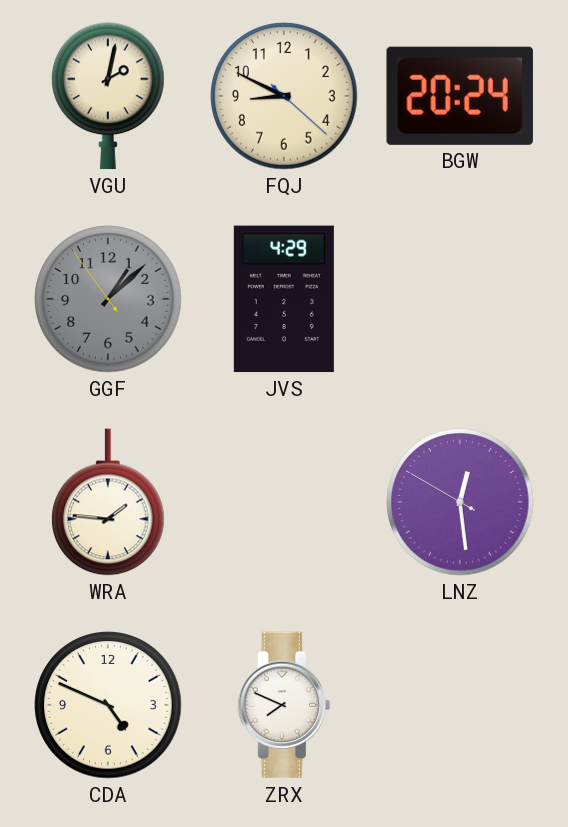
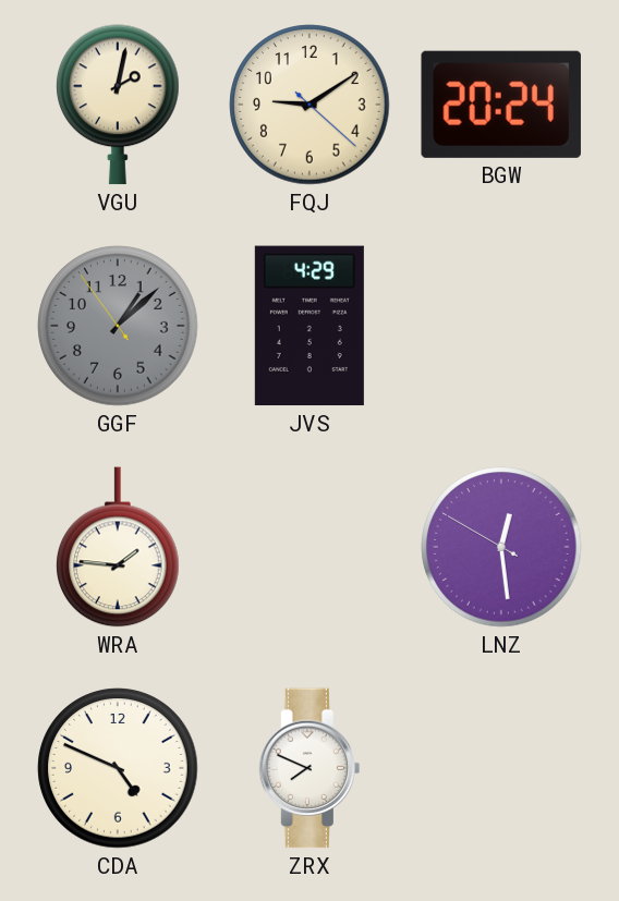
FQJ: 8:49 -> 9:09
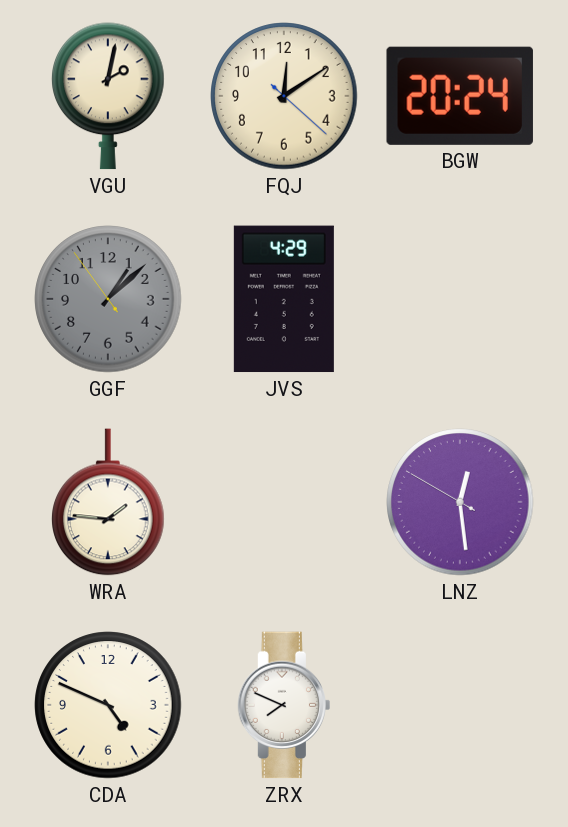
FQJ: 9:09 -> 12:09
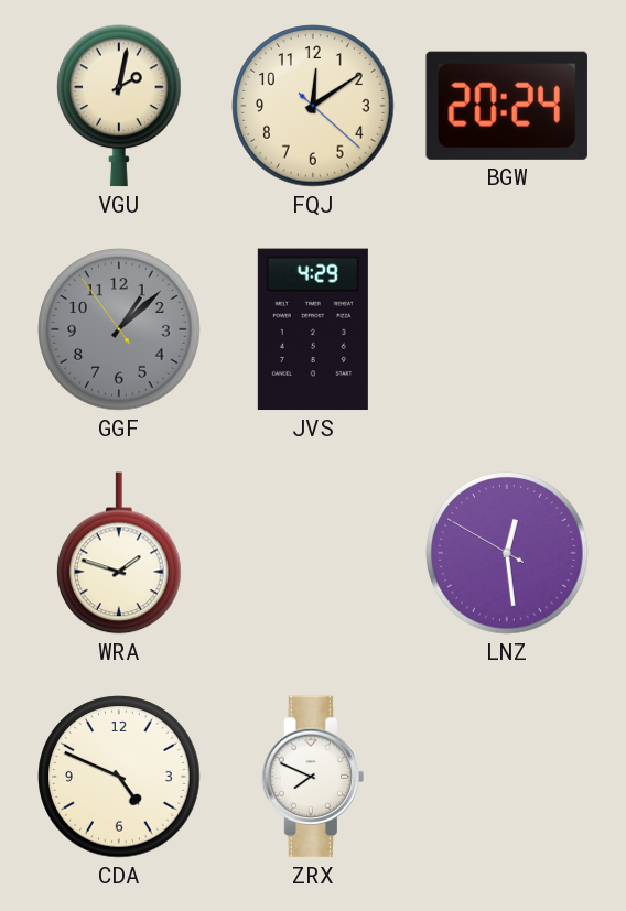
WRA: 1:46 -> 1:48
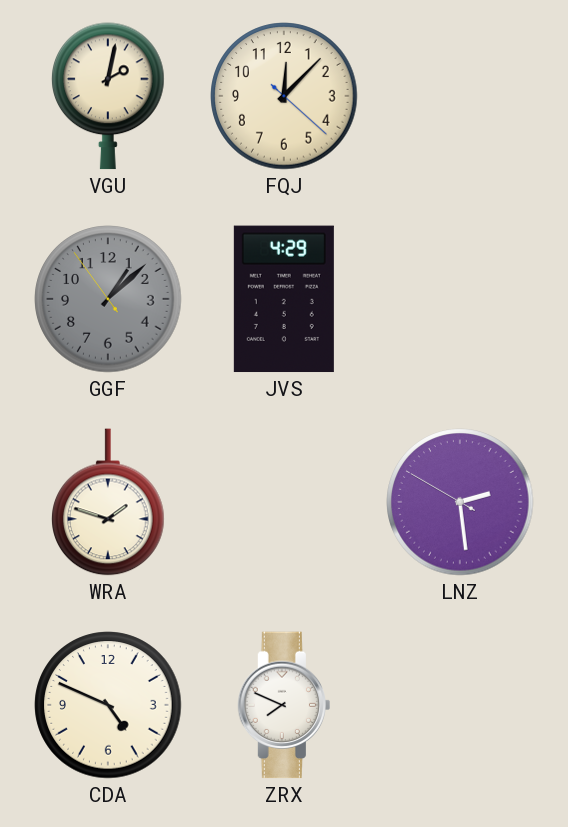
FQJ: 12:09 -> 12:07
BGW: 20:24 -> none
LNZ: 12:28 -> 2:28
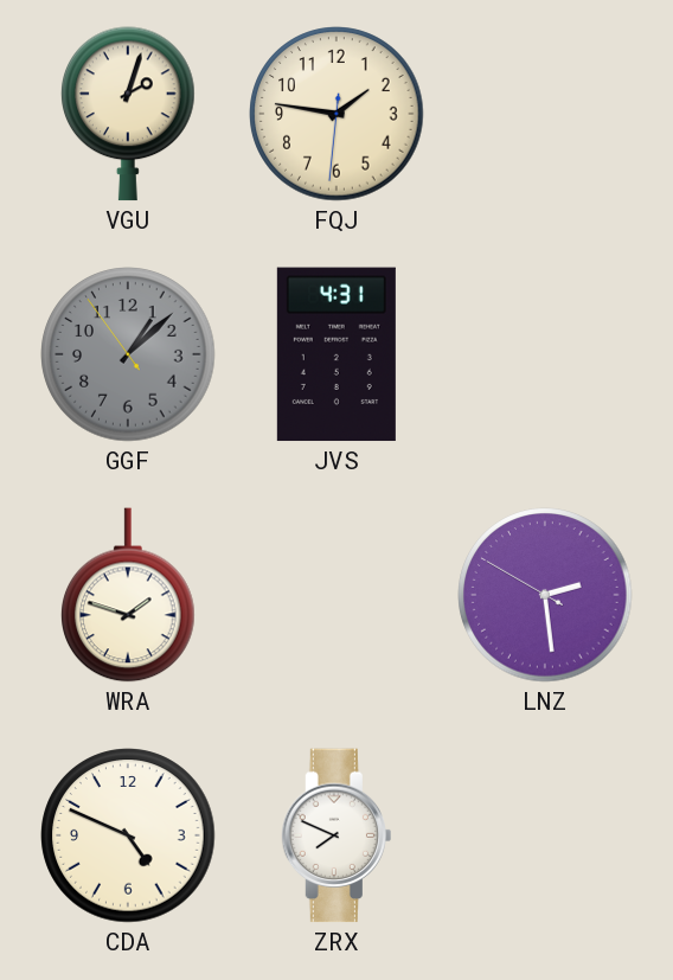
VGU: 2:02 -> 2:03
FQJ: 12:07 -> 1:46
JVS: 4:29 -> 4:31
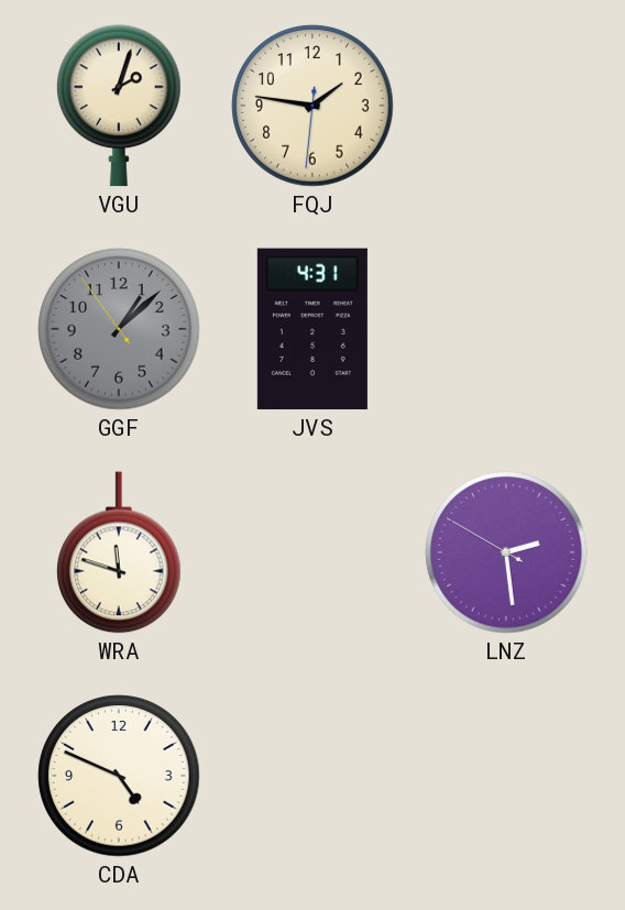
WRA: 1:48 -> 11:48
ZRX: 7:49 -> none
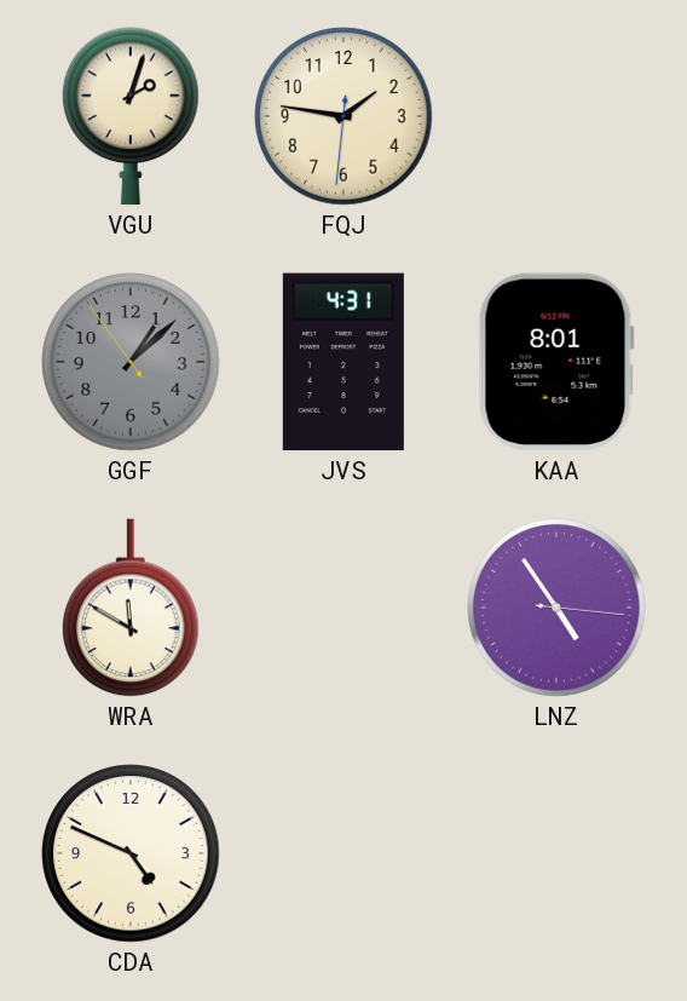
KAA: none -> 8:01
WRA: 11:48 -> 11:50
LNZ: 2:28 -> 4:54
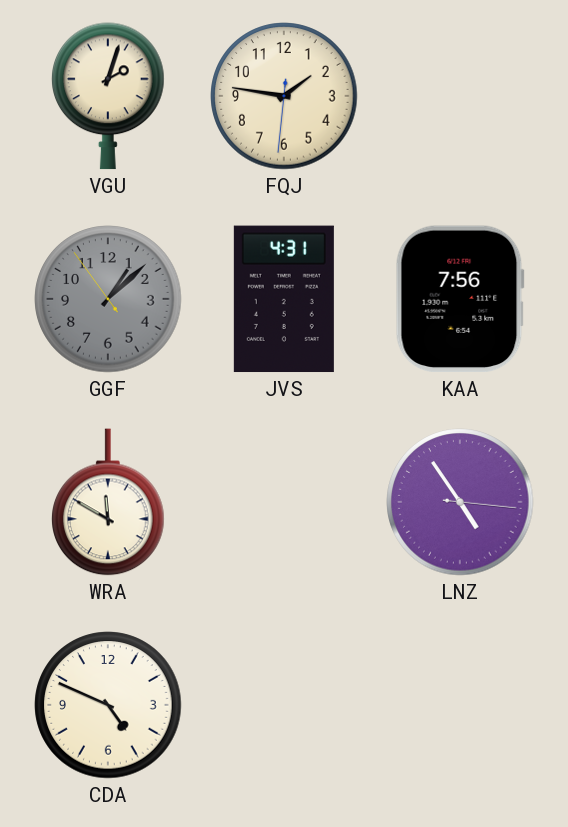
KAA: 8:01 -> 7:56
